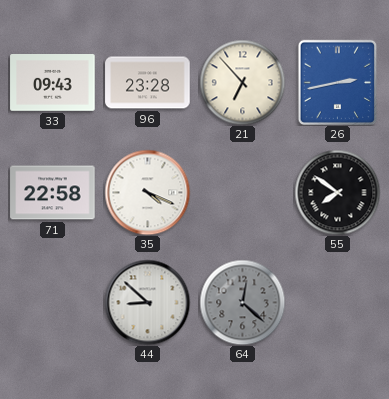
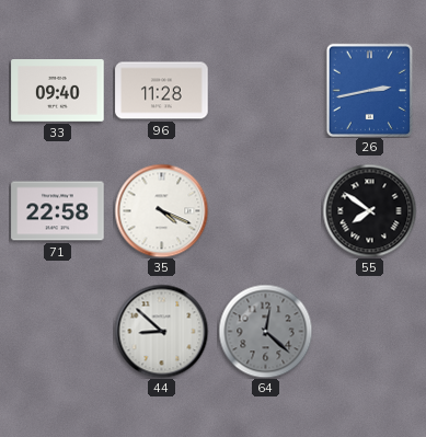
33: 09:43 -> 09:40
96: 23:28 -> 11:28
21: 6:53 -> none
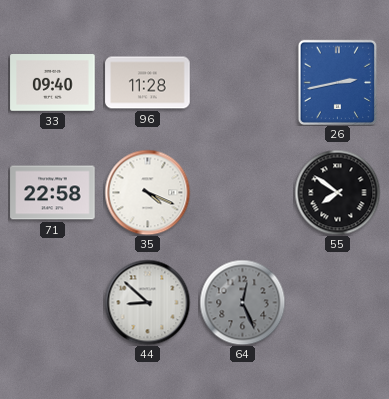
64: 12:22 -> 12:26
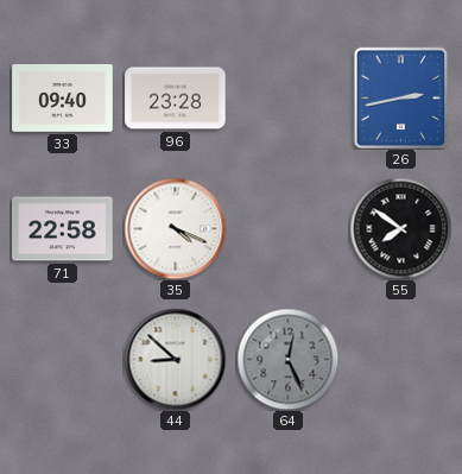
96: 11:28 -> 23:28
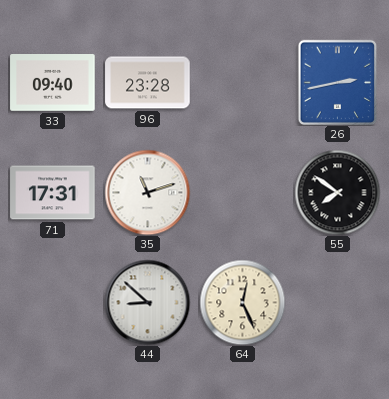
71: 22:58 -> 17:31
35: 4:19 -> 11:12
64 dial: grey -> cream
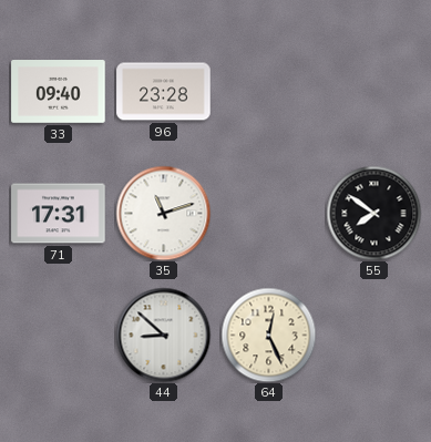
26: 2:43 -> none
